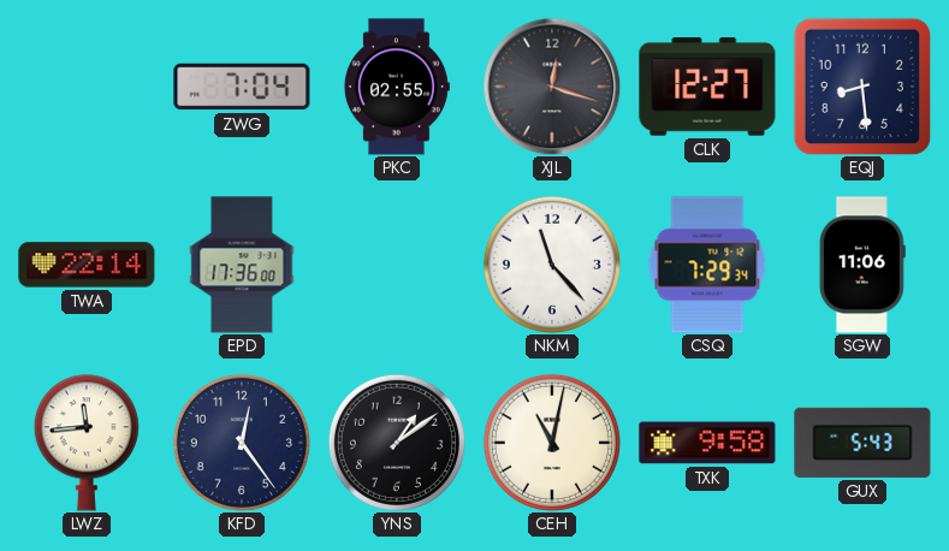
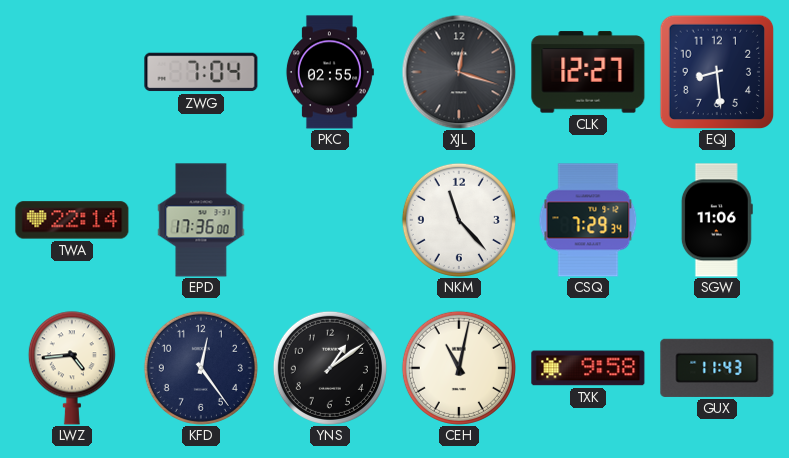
LWZ: 11:44 -> 4:44
GUX: 5:43 -> 11:43
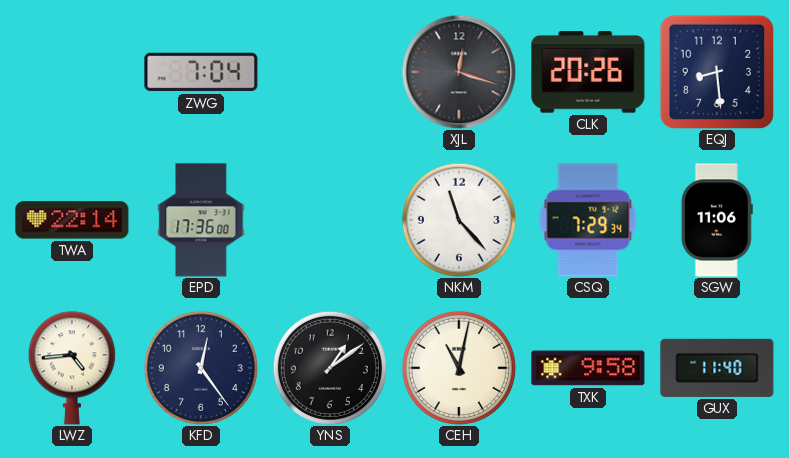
PKC: 02:55 -> none
CLK: 12:27 -> 20:26
GUX: 11:43 -> 11:40
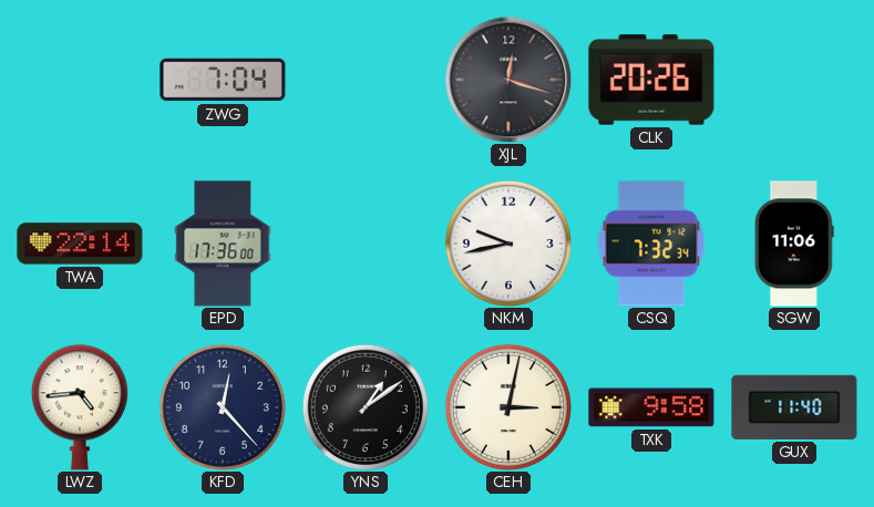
EQJ: 8:29 -> none
NKM: 11:23 -> 9:43
CSQ: 7:29 -> 7:32
KFD: 12:24 -> 12:23
CEH: 11:02 -> 3:02
